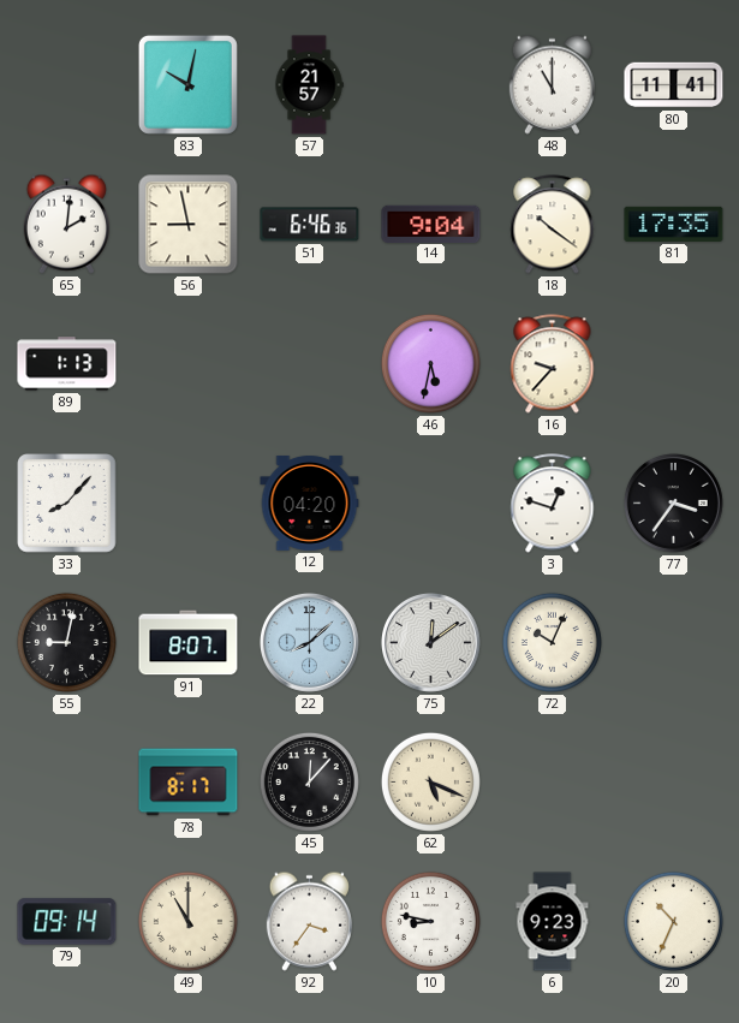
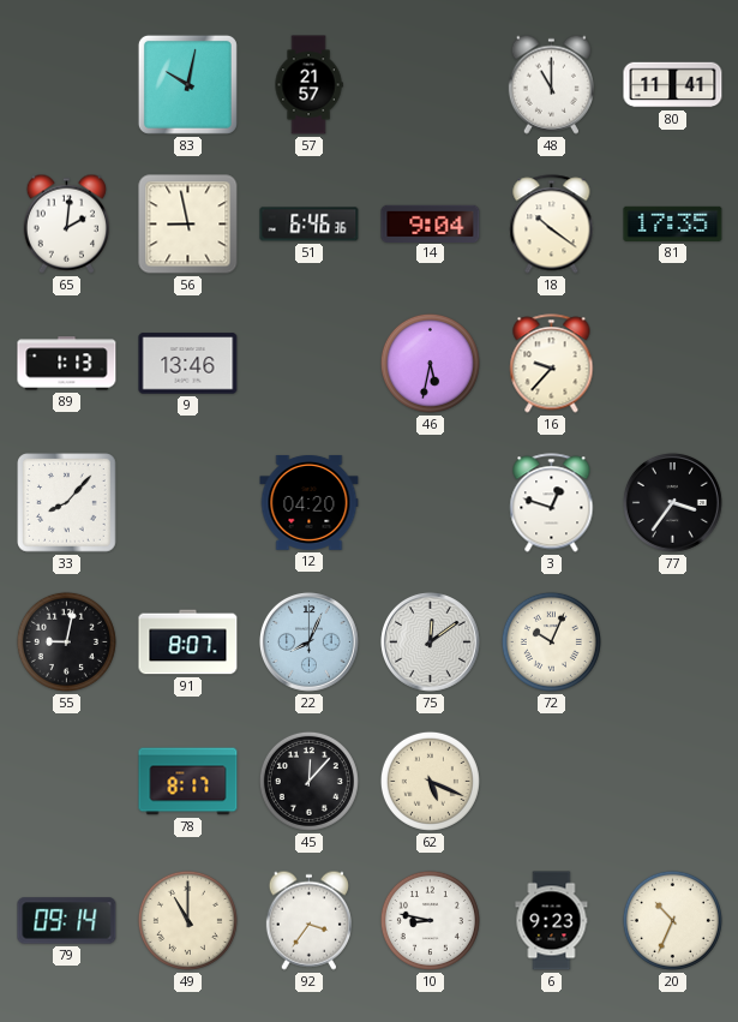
9: none -> 13:46
22: 8:08 -> 8:04
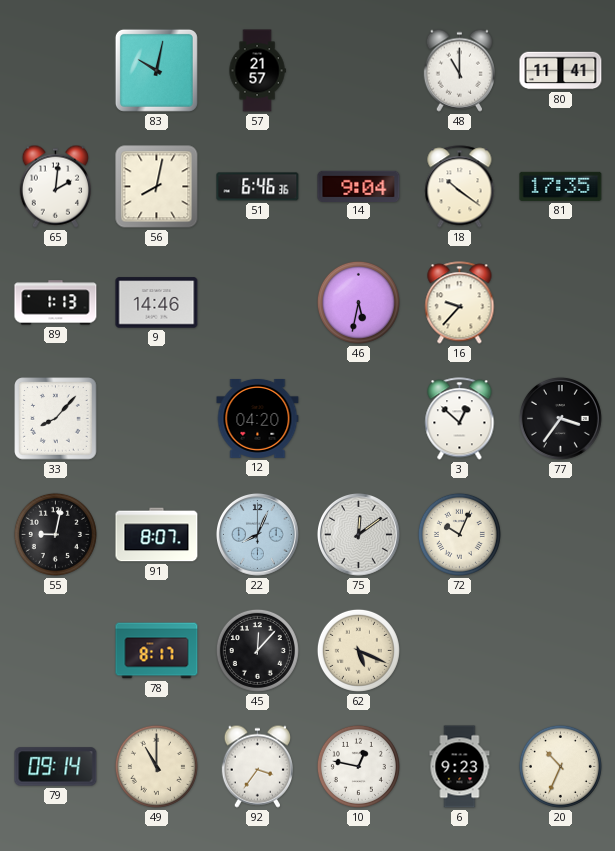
56: 8:58 -> 8:02
9: 13:46 -> 14:46
3: 12:48 -> 12:52
10: 8:47 -> 12:47
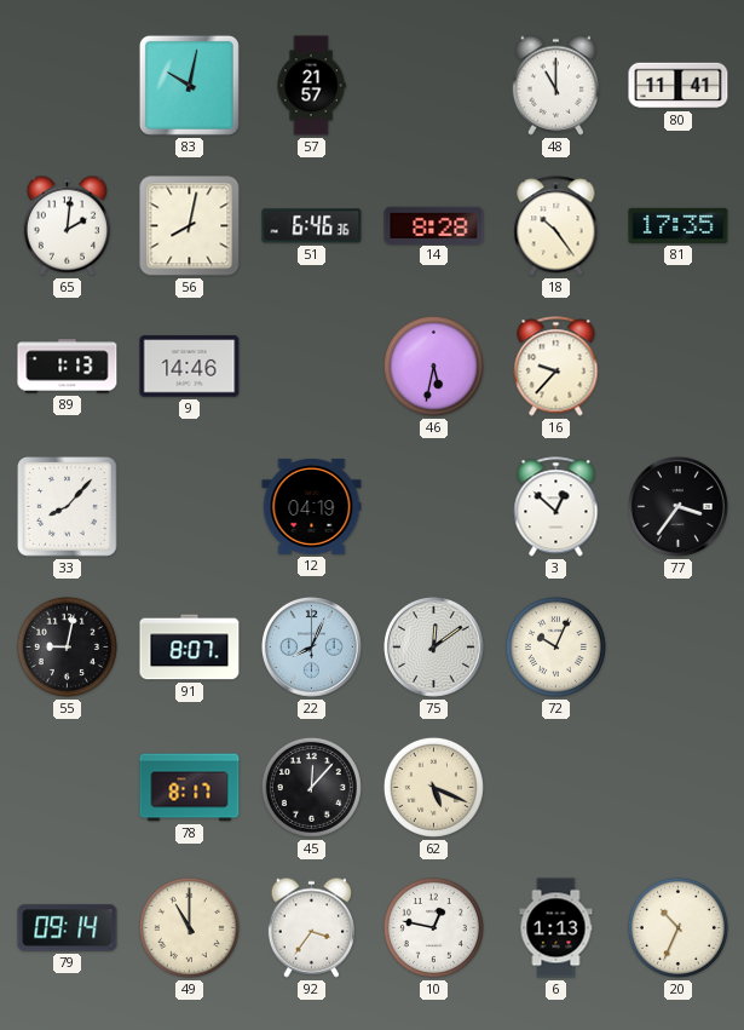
14: 9:04 -> 8:28
18: 10:21 -> 10:24
12: 04:20 -> 04:19
6: 9:23 -> 1:13
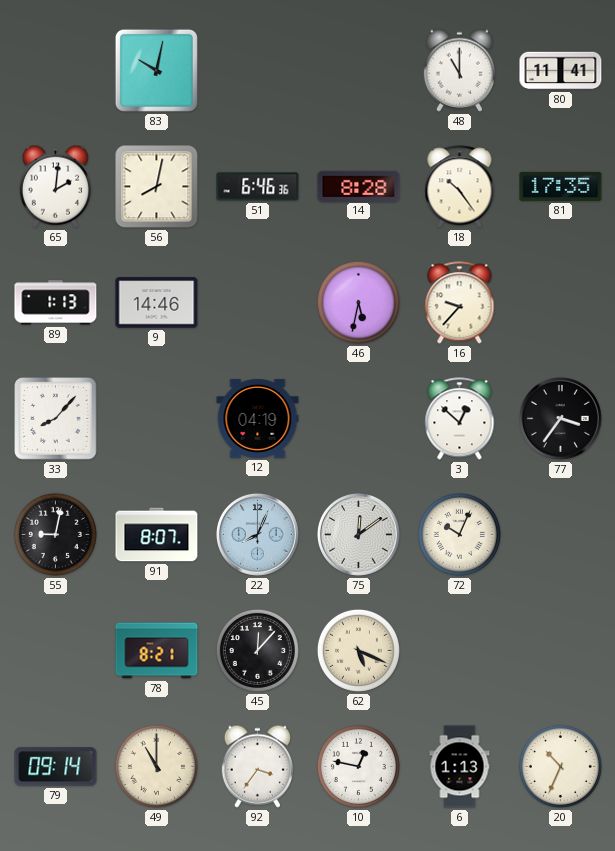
57: 21:57 -> none
78: 8:17 -> 8:21
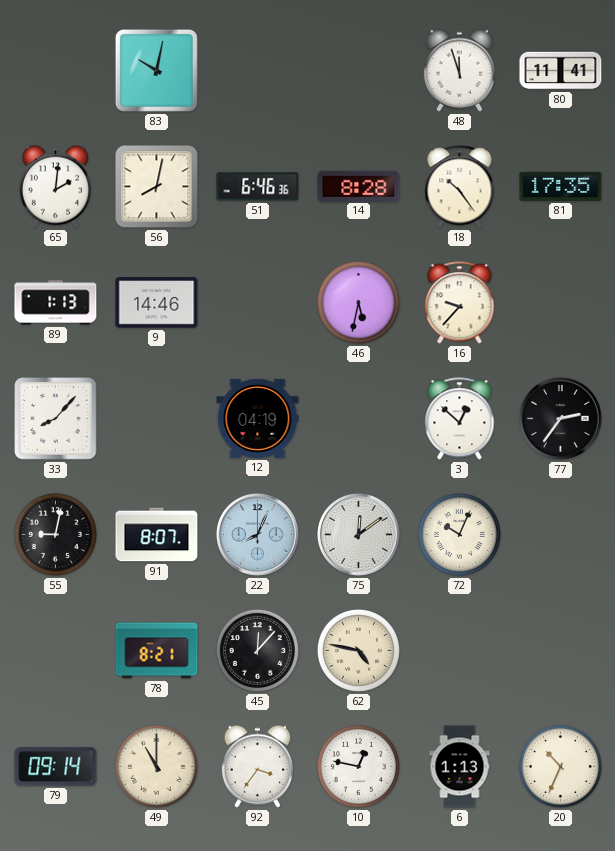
48: 11:00 -> 11:57
77: 3:36 -> 2:36
62: 5:19 -> 4:47
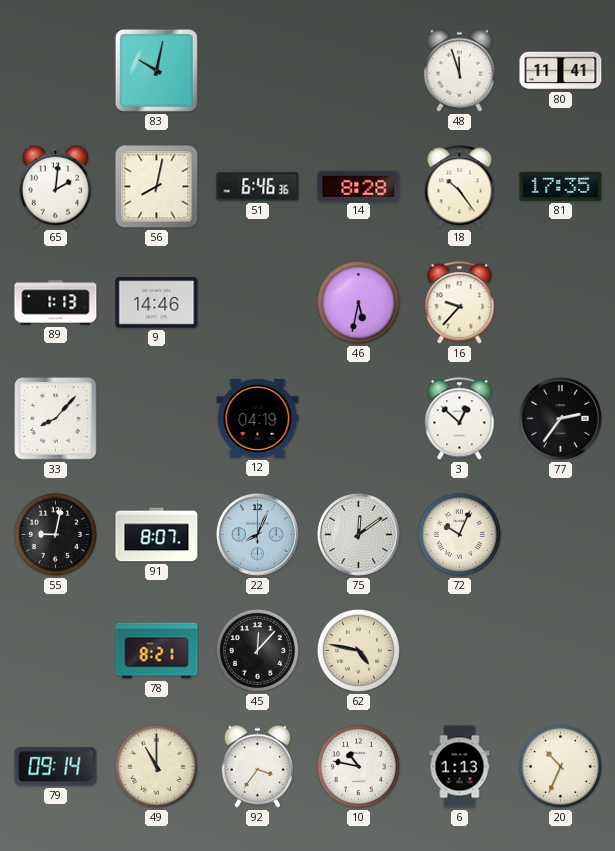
10: 12:47 -> 10:47
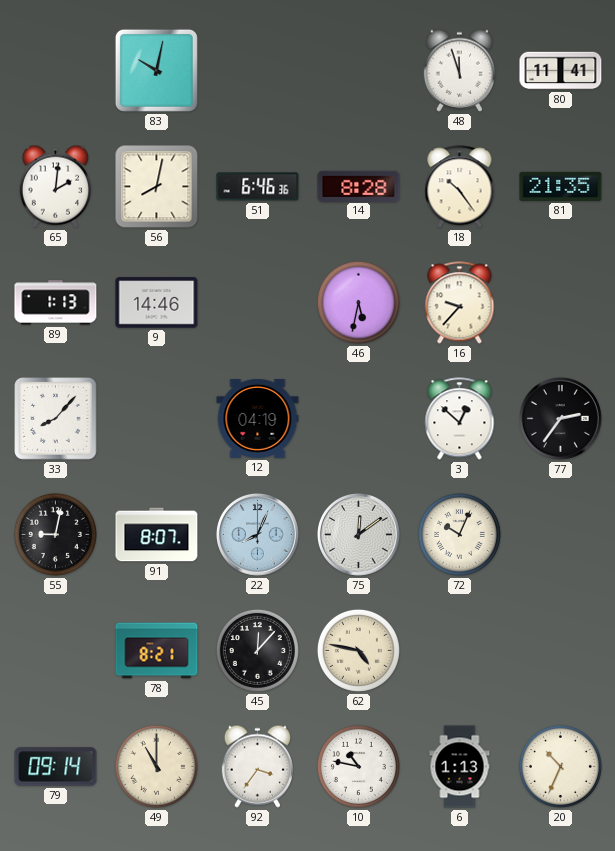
81: 17:35 -> 21:35
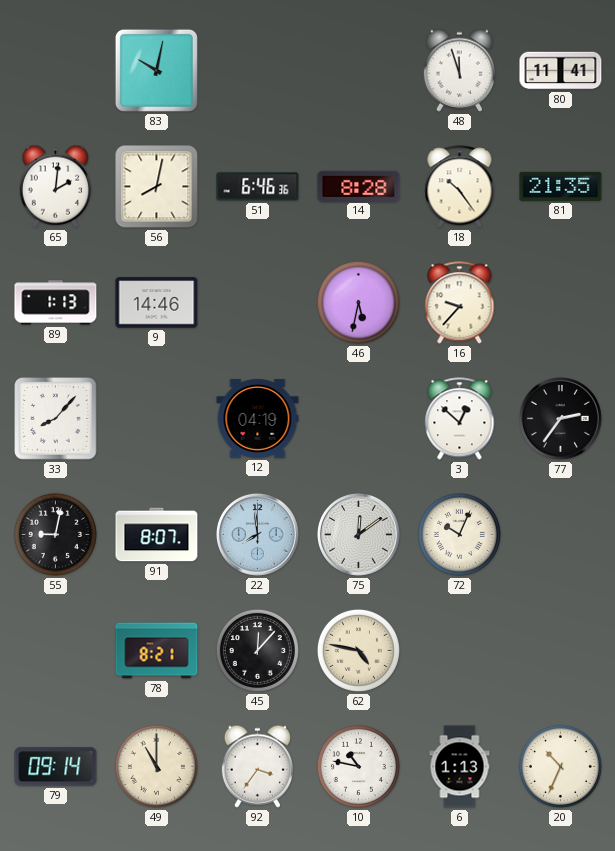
22: 8:04 -> 7:59
